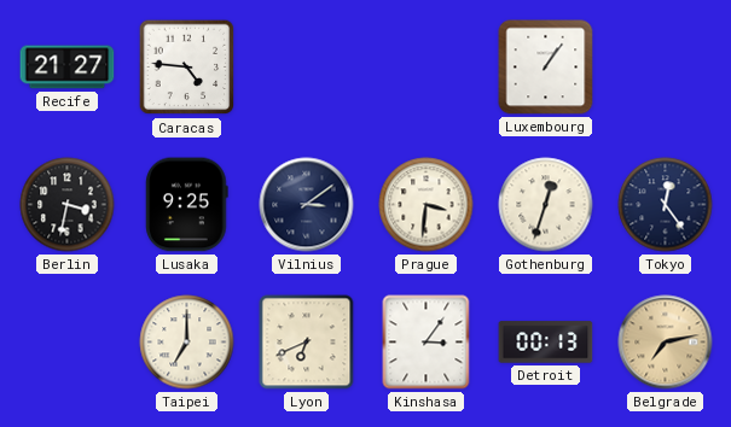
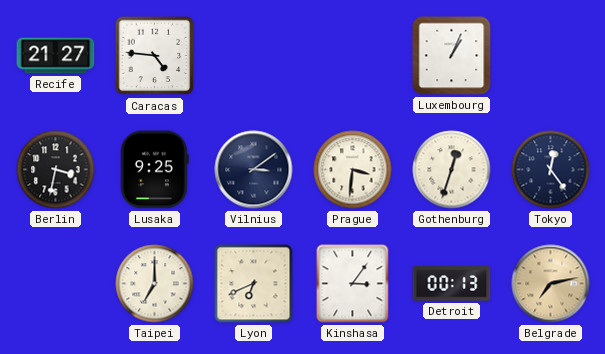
Luxembourg: 1:06 -> 1:04
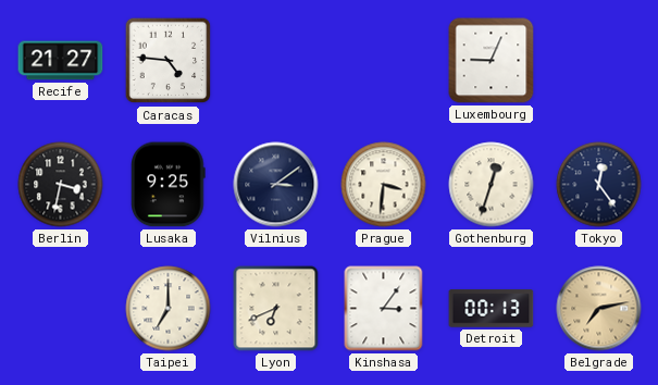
Luxembourg: 1:04 -> 9:04
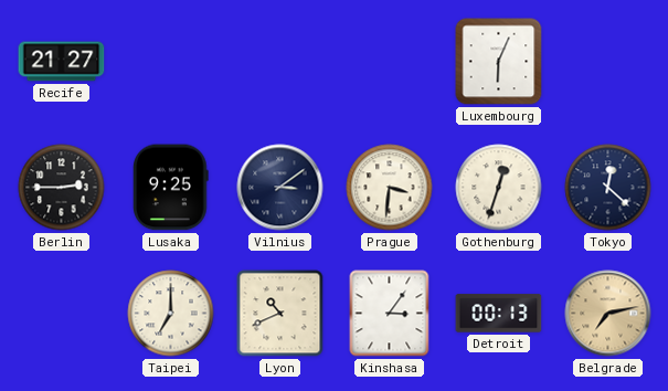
Caracas: 4:46 -> none
Luxembourg: 9:04 -> 6:04
Berlin: 3:32 -> 2:45
Tokyo: 12:24 -> 12:22
Lyon: 6:41 -> 10:41
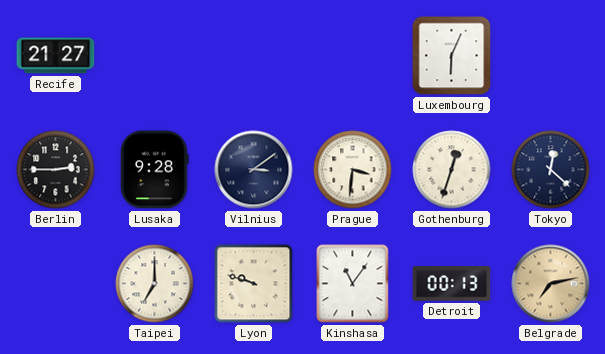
Lusaka: 9:25 -> 9:28
Lyon: 10:41 -> 9:48
Kinshasa: 3:06 -> 11:06
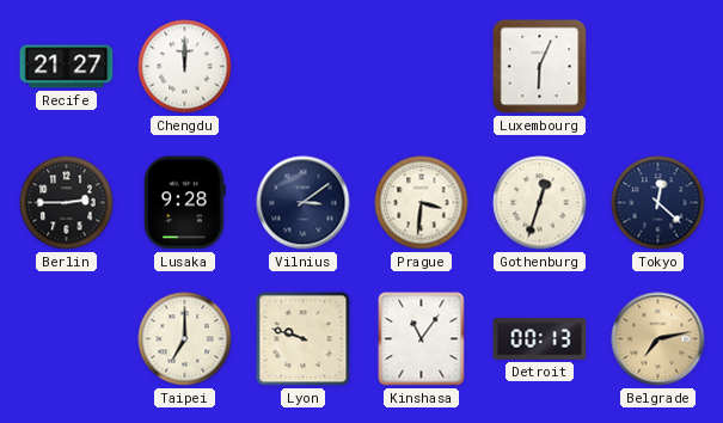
Chengdu: none -> 12:00
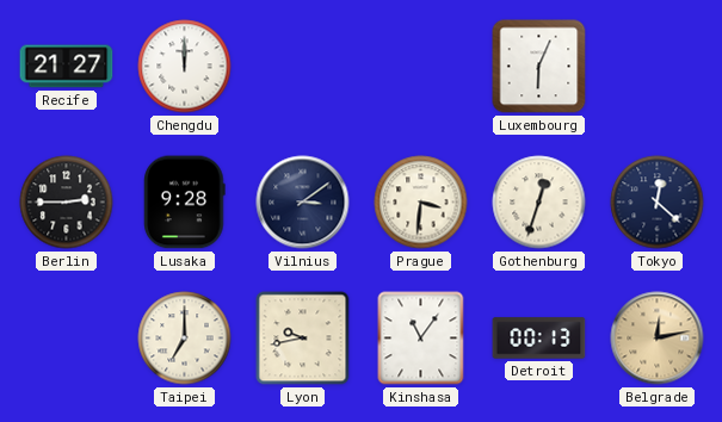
Lyon: 9:48 -> 9:43
Belgrade: 7:13 -> 12:13
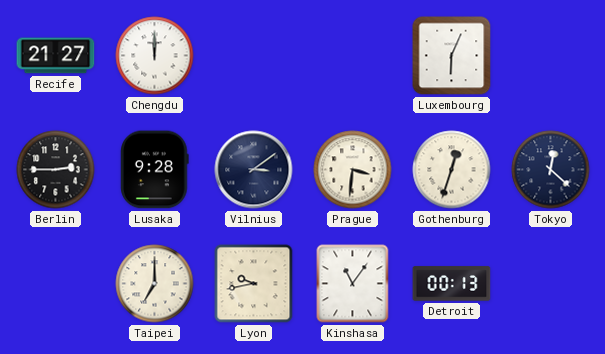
Belgrade: 12:13 -> none
